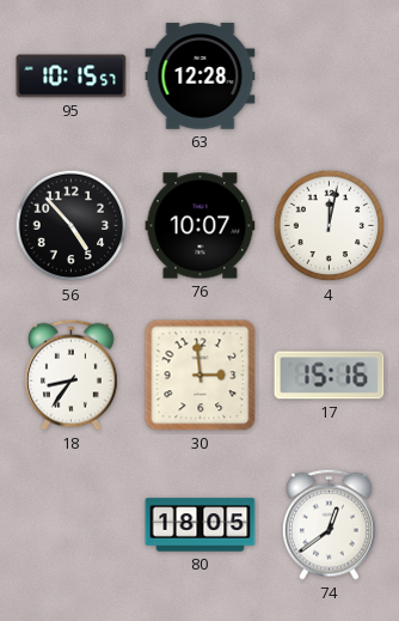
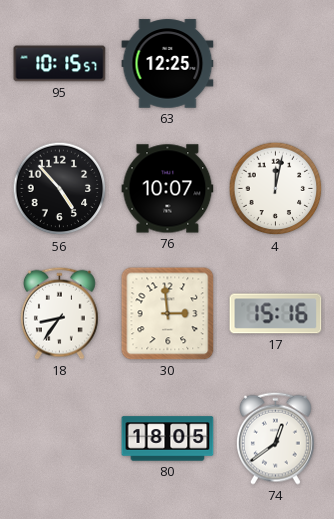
63: 12:28 -> 12:25
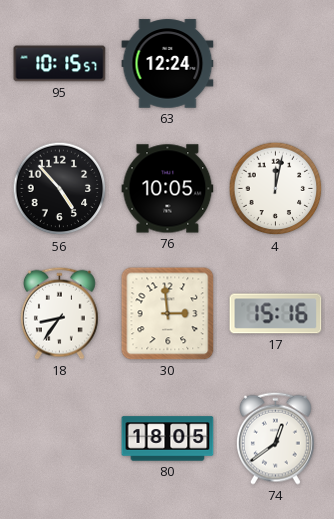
63: 12:25 -> 12:24
76: 10:07 -> 10:05
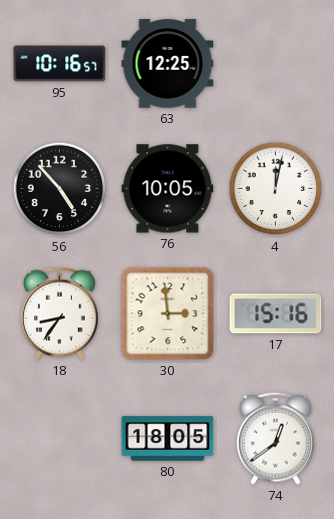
95: 10:15 -> 10:16
63: 12:24 -> 12:25
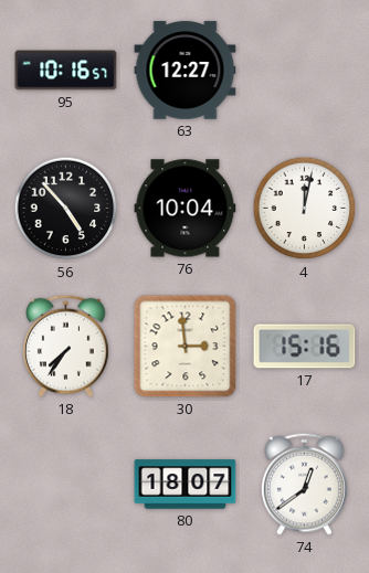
63: 12:25 -> 12:27
76: 10:05 -> 10:04
18: 8:36 -> 7:36
80: 18:05 -> 18:07
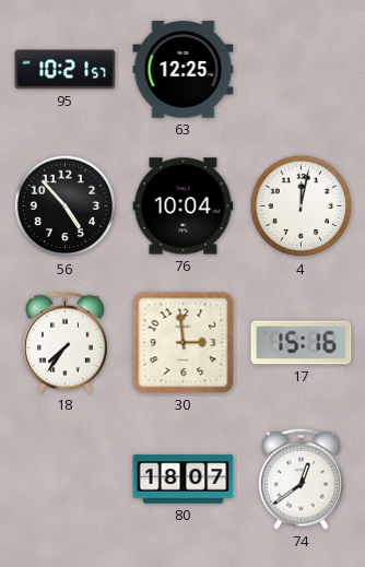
95: 10:16 -> 10:21
63: 12:27 -> 12:25
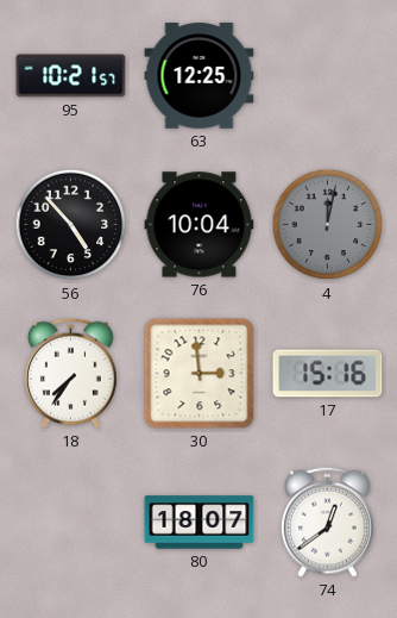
4 dial: white -> grey
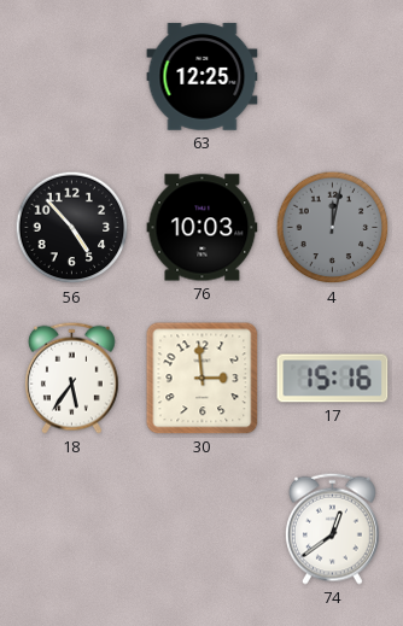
95: 10:21 -> none
76: 10:04 -> 10:03
18: 7:36 -> 5:36
80: 18:07 -> none
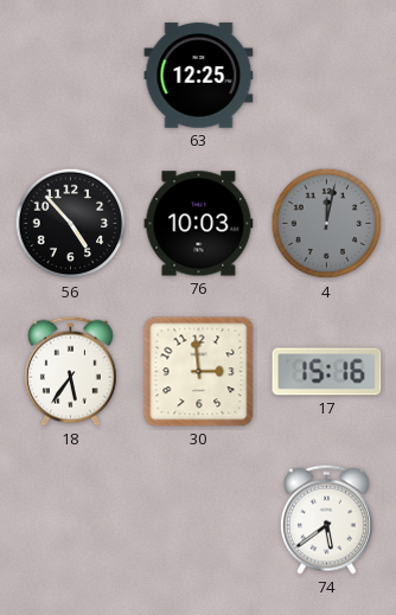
74: 12:39 -> 5:39
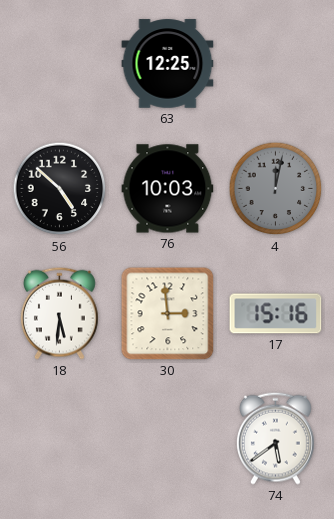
56: 4:53 -> 4:52
18: 5:36 -> 5:31
